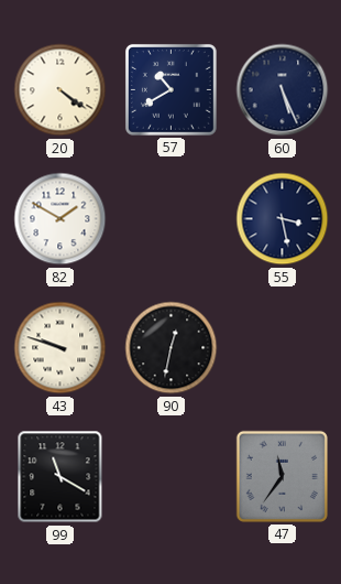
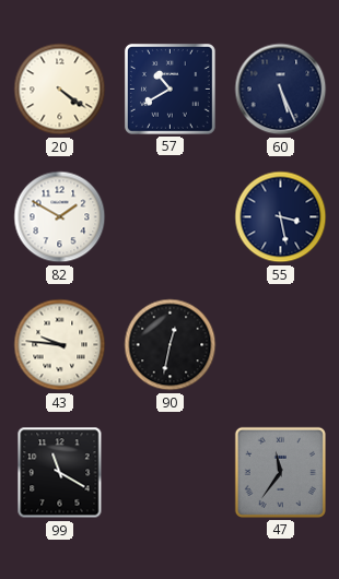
43: 9:48 -> 9:46
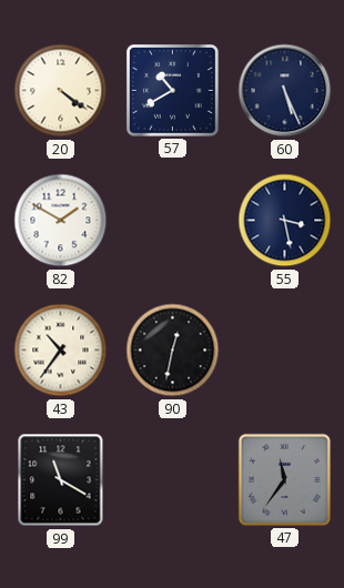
43: 9:46 -> 10:36
